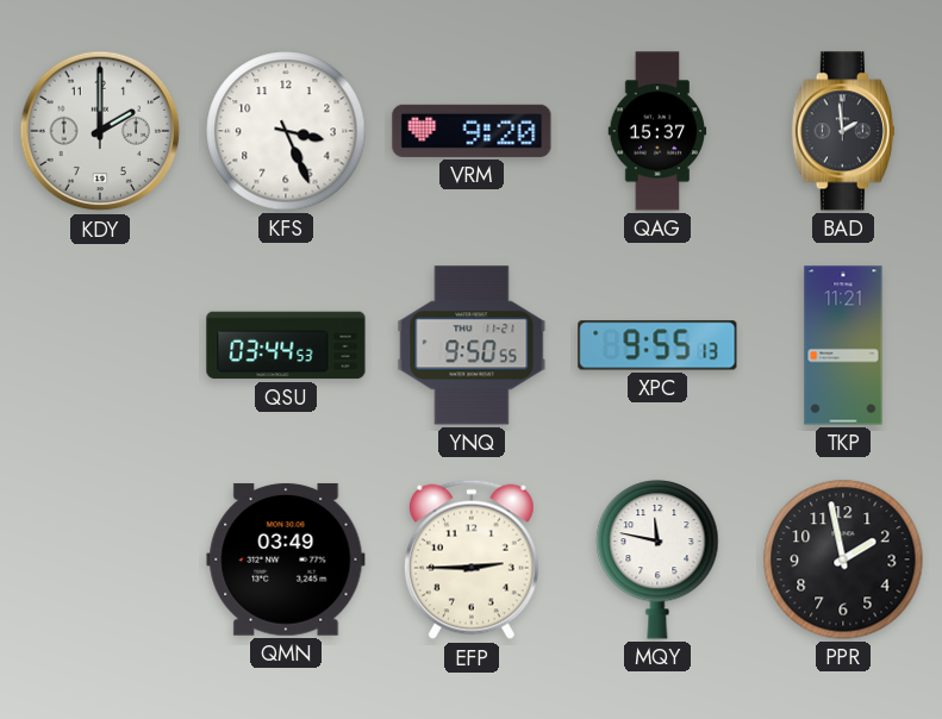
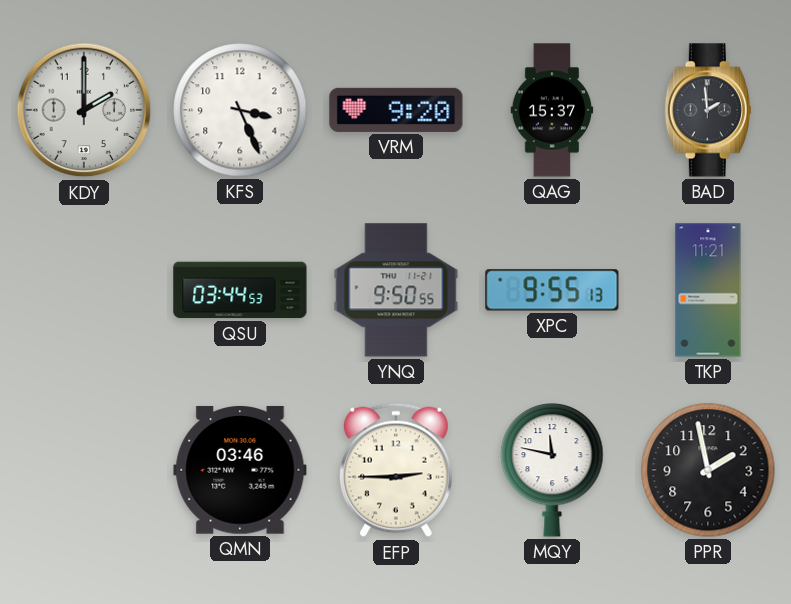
QMN: 03:49 -> 03:46
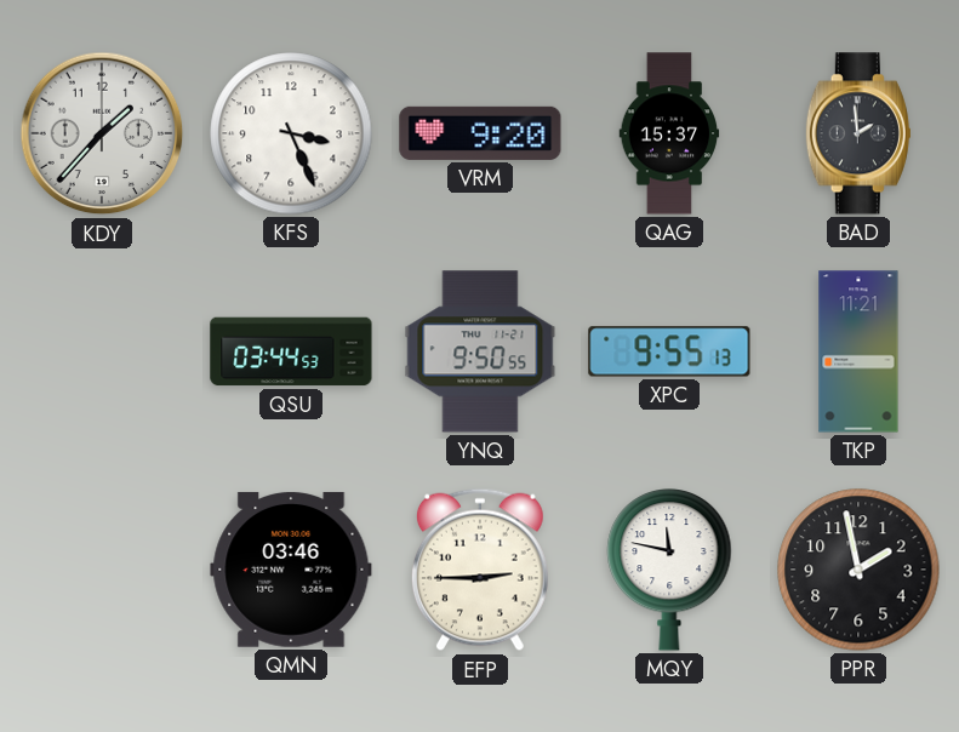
KDY: 2:00 -> 1:37
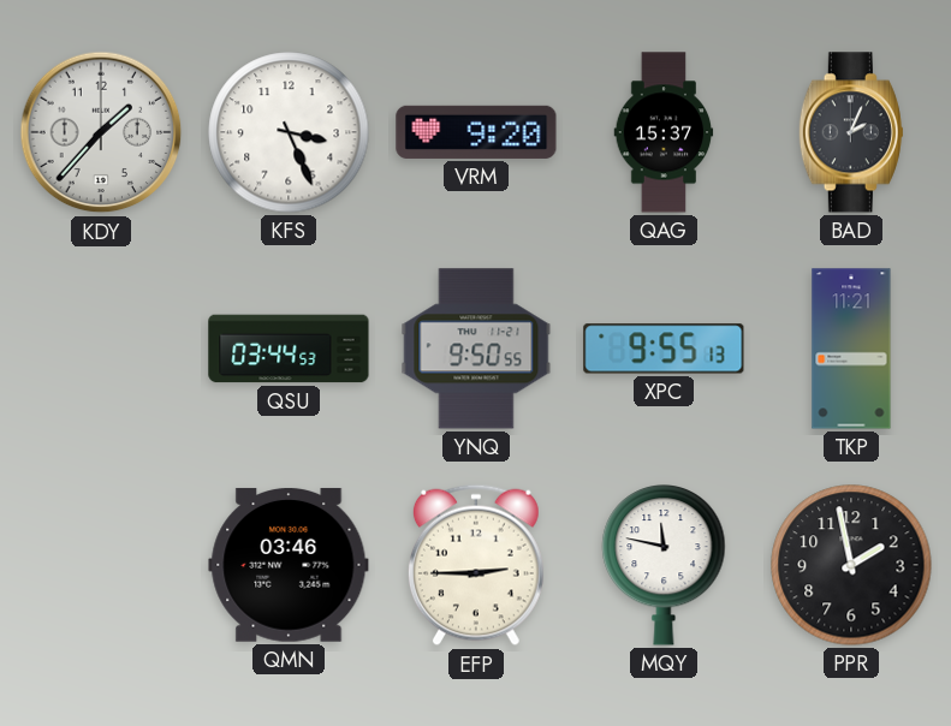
BAD: 1:59 -> 2:04
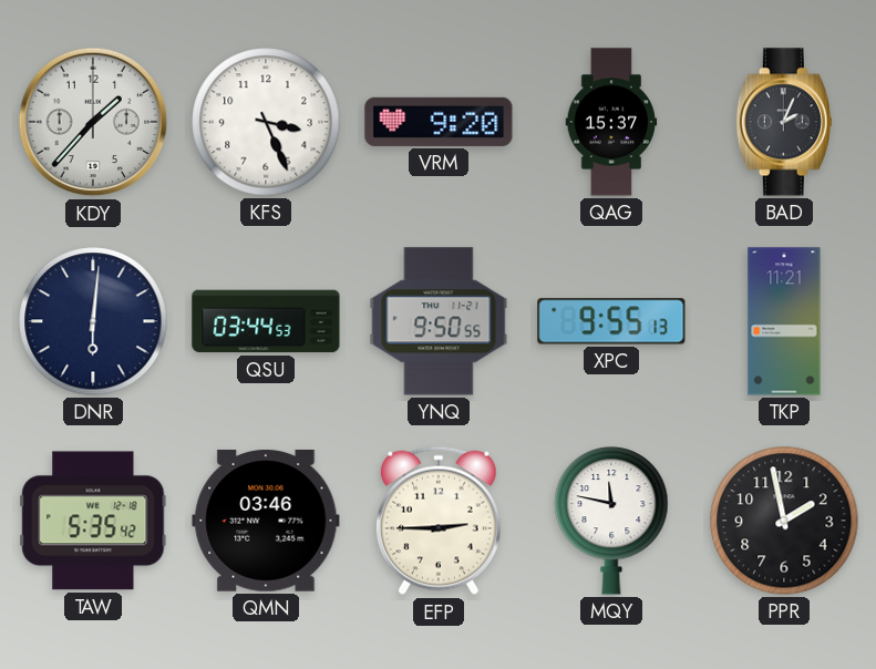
DNR: none -> 6:01
TAW: none -> 5:35
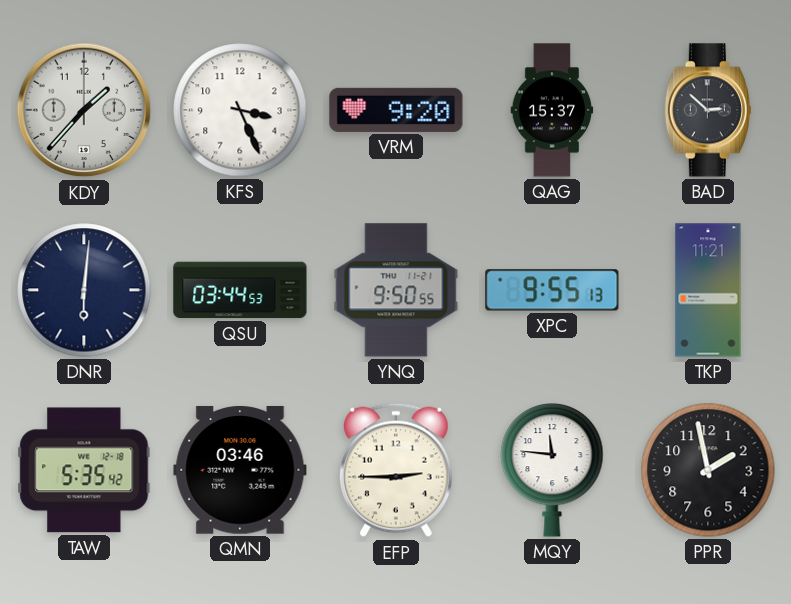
BAD: 2:04 -> 2:52
MQY: 11:47 -> 11:46
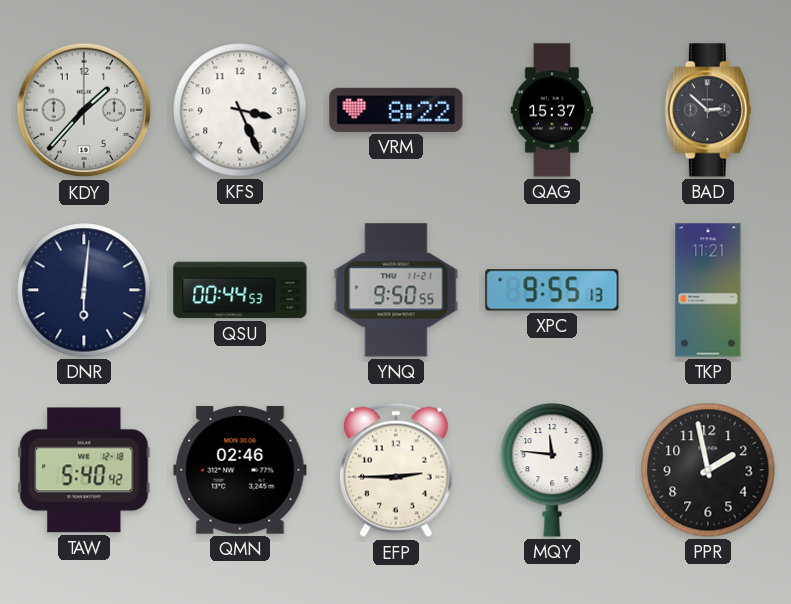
VRM: 9:20 -> 8:22
QSU: 03:44 -> 00:44
TAW: 5:35 -> 5:40
QMN: 03:46 -> 02:46
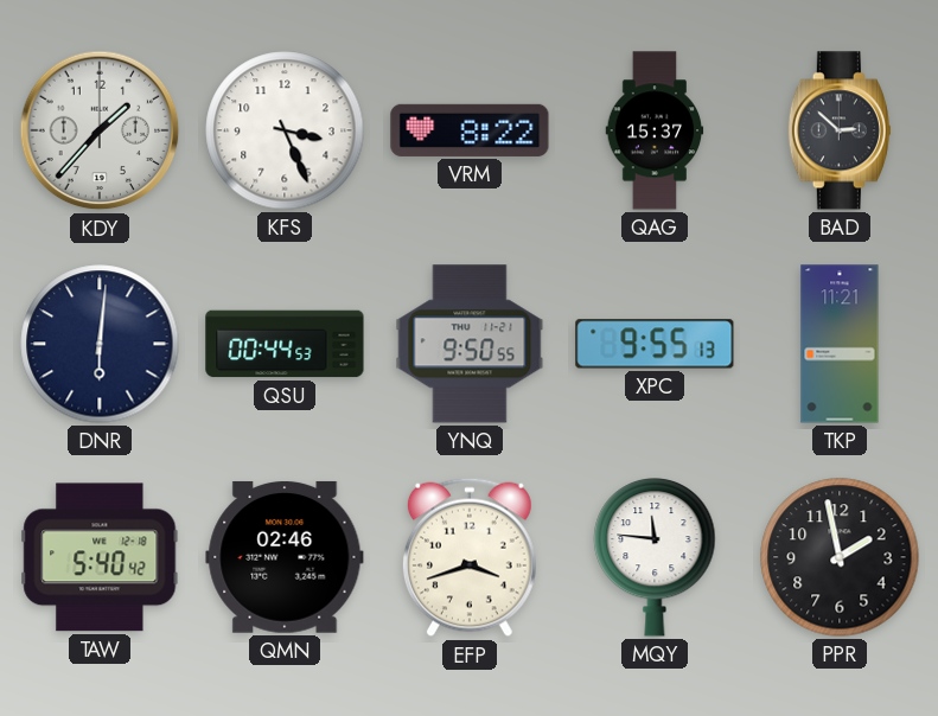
EFP: 2:45 -> 3:42
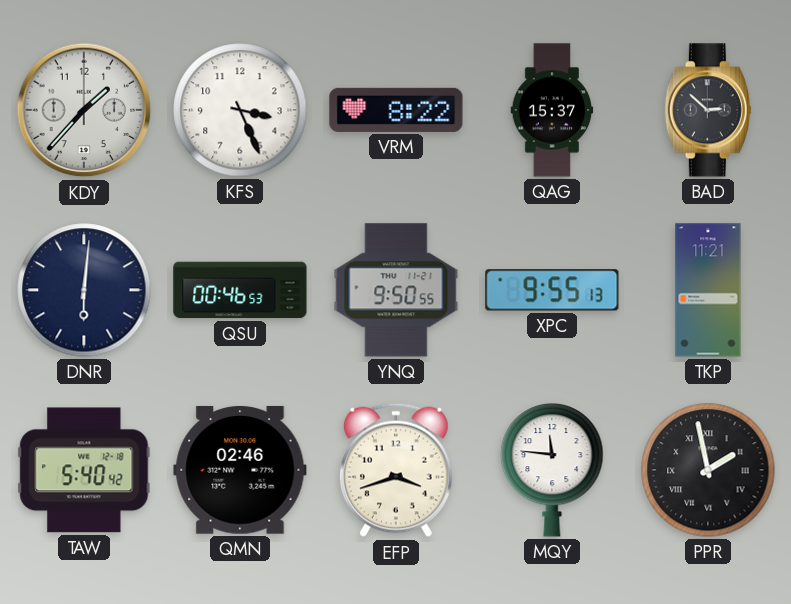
QSU: 00:44 -> 00:46
PPR numerals: Arabic -> Roman
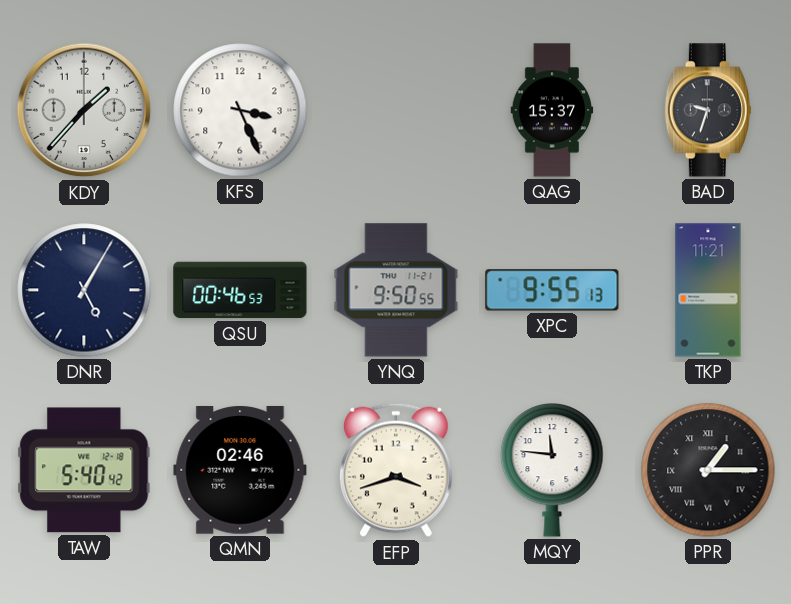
VRM: 8:22 -> none
BAD: 2:52 -> 9:33
DNR: 6:01 -> 5:05
PPR: 1:58 -> 1:15
